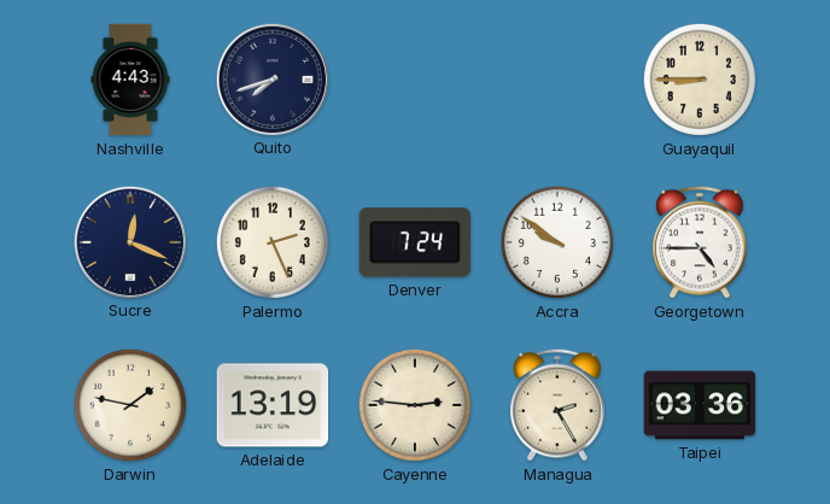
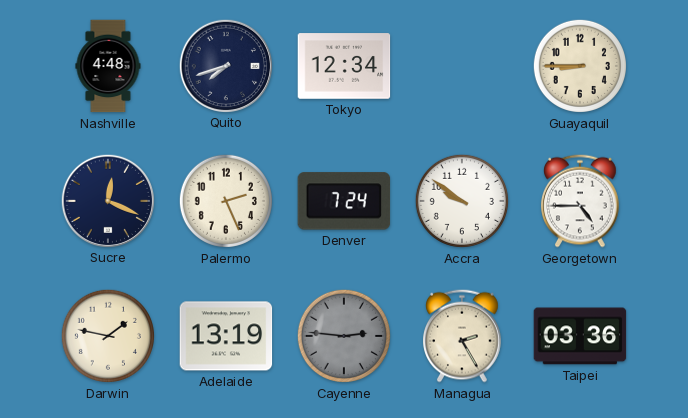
Nashville: 4:43 -> 4:48
Tokyo: none -> 12:34
Cayenne dial: cream -> grey
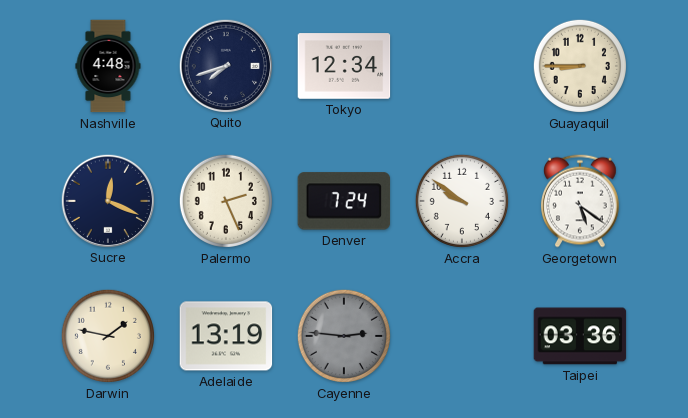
Georgetown: 4:45 -> 5:21
Managua: 2:25 -> none
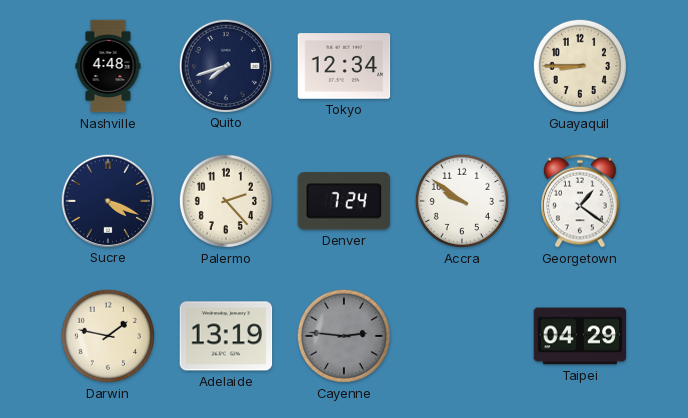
Sucre: 12:19 -> 4:19
Palermo: 2:26 -> 2:23
Georgetown: 5:21 -> 1:21
Taipei: 03:36 -> 04:29
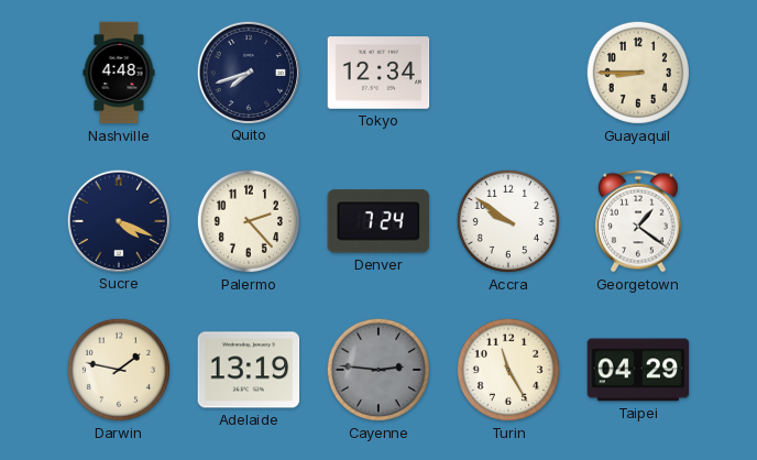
Turin: none -> 11:25
